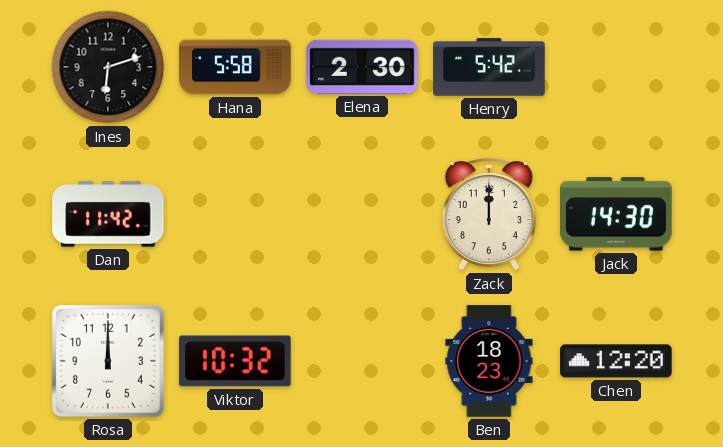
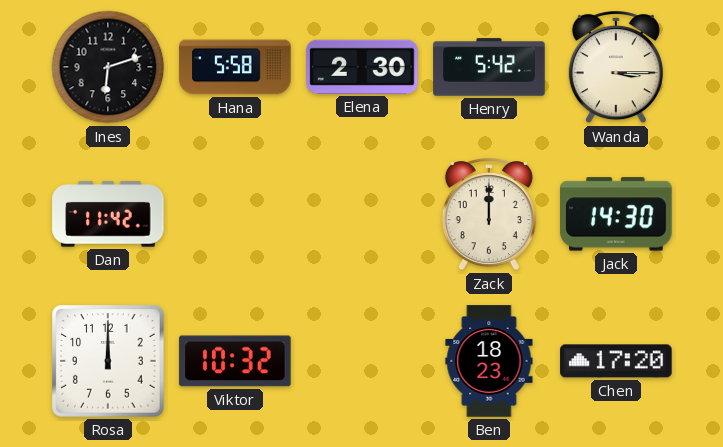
Wanda: none -> 3:15
Chen: 12:20 -> 17:20
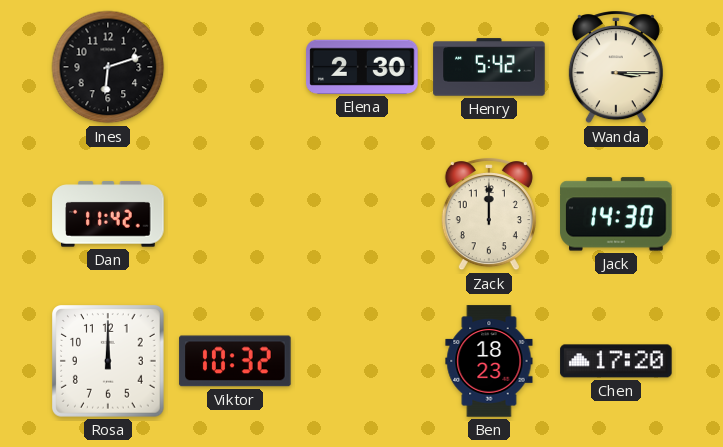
Hana: 5:58 -> none
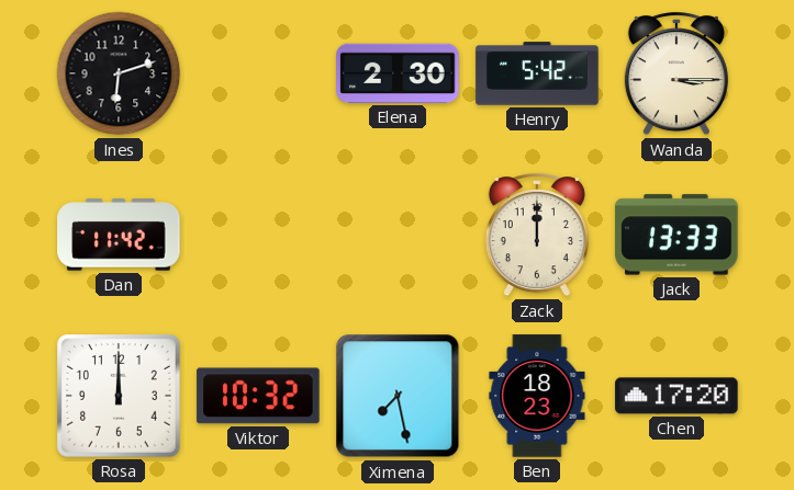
Jack: 14:30 -> 13:33
Ximena: none -> 7:28
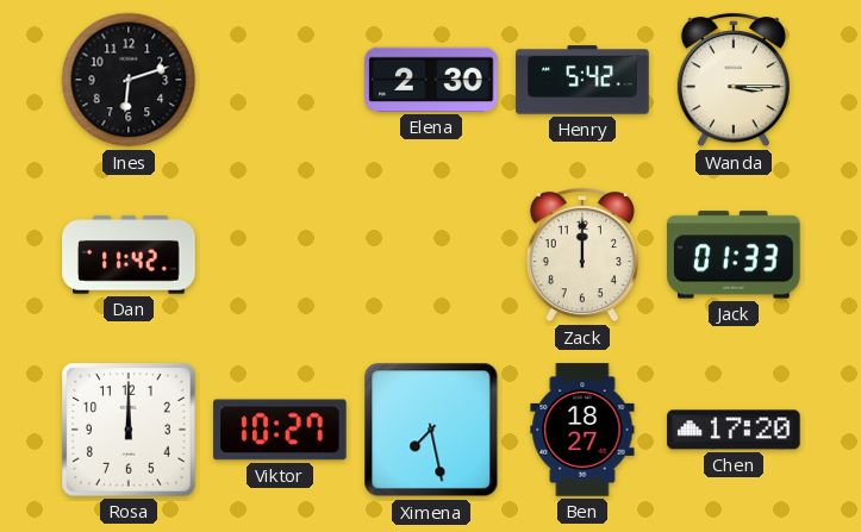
Jack: 13:33 -> 01:33
Viktor: 10:32 -> 10:27
Ben: 18:23 -> 18:27
